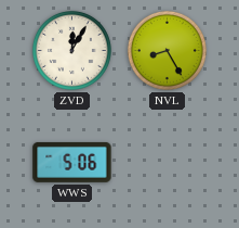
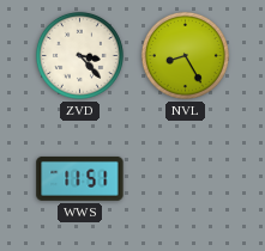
ZVD: 12:05 -> 3:23
WWS: 5:06 -> 11:51
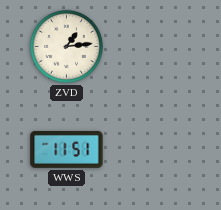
ZVD: 3:23 -> 1:14
NVL: 8:25 -> none
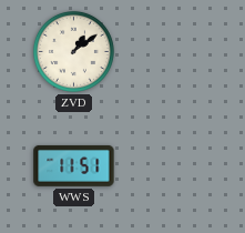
ZVD: 1:14 -> 1:09
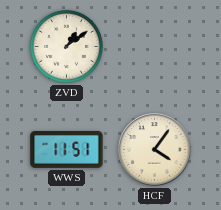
HCF: none -> 4:06
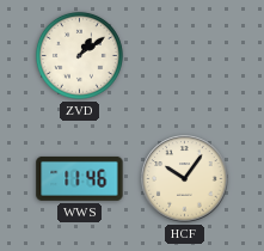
WWS: 11:51 -> 11:46
HCF: 4:06 -> 10:06
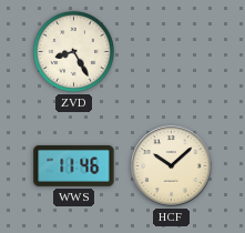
ZVD: 1:09 -> 8:25
HCF: 10:06 -> 10:08
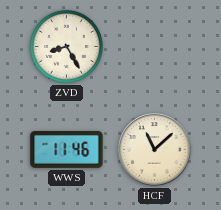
HCF: 10:08 -> 11:08
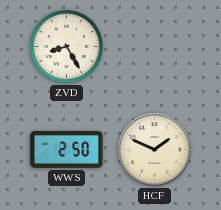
WWS: 11:46 -> 2:50
HCF: 11:08 -> 1:49
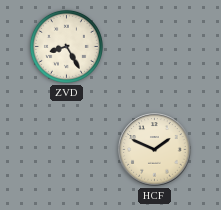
WWS: 2:50 -> none
